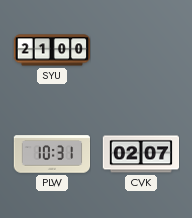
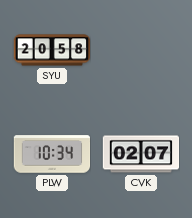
SYU: 21:00 -> 20:58
PLW: 10:31 -> 10:34
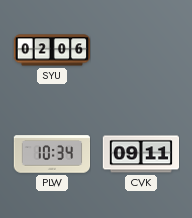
SYU: 20:58 -> 02:06
CVK: 02:07 -> 09:11
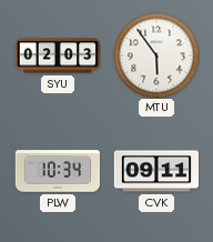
SYU: 02:06 -> 02:03
MTU: none -> 5:54
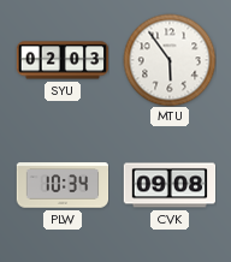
CVK: 09:11 -> 09:08
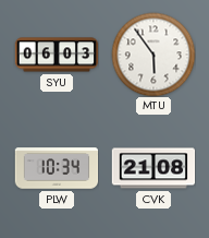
SYU: 02:03 -> 06:03
CVK: 09:08 -> 21:08
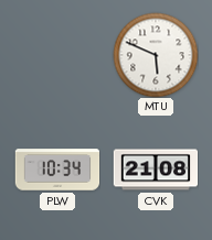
SYU: 06:03 -> none
MTU: 5:54 -> 5:49
